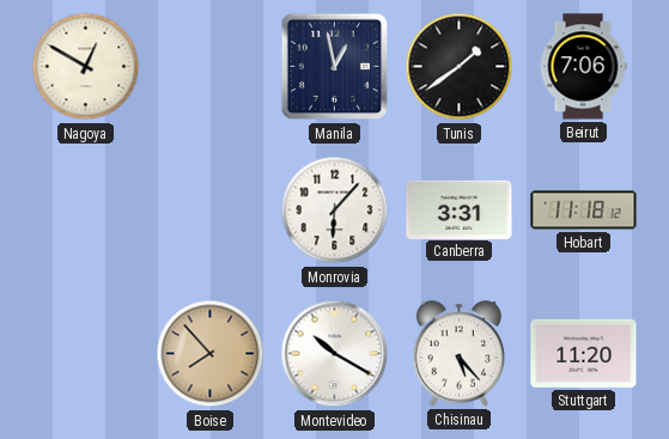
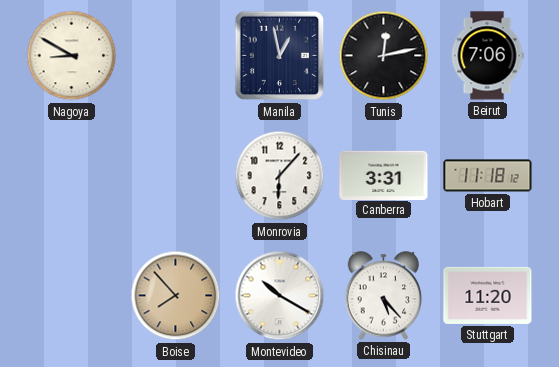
Nagoya: 12:50 -> 8:50
Tunis: 1:39 -> 12:13
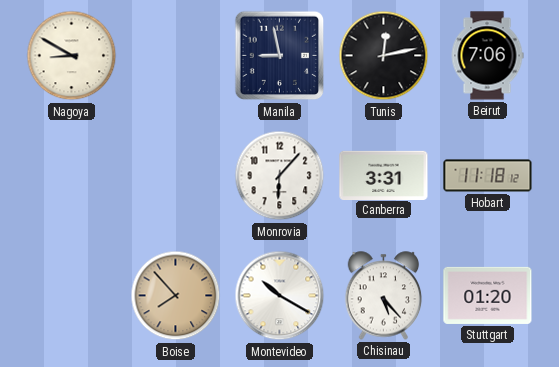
Manila: 12:58 -> 8:58
Stuttgart: 11:20 -> 01:20
